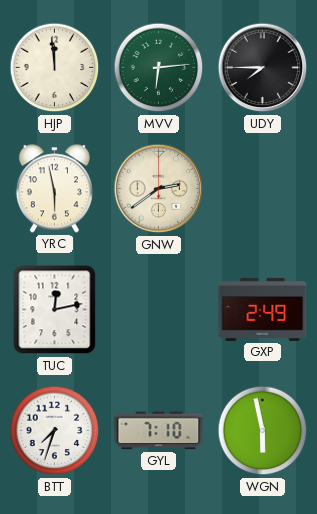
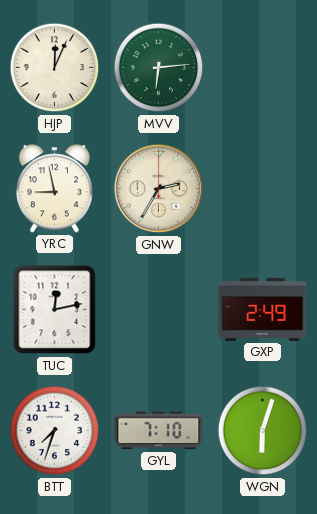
HJP: 11:59 -> 12:04
UDY: 7:45 -> none
YRC: 5:58 -> 8:58
GNW: 2:39 -> 2:35
WGN: 5:58 -> 6:03
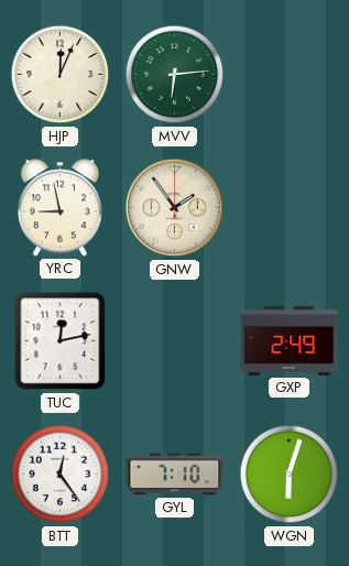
GNW: 2:35 -> 1:54
BTT: 7:33 -> 12:24
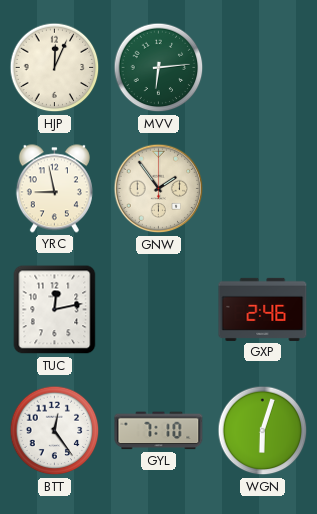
GXP: 2:49 -> 2:46
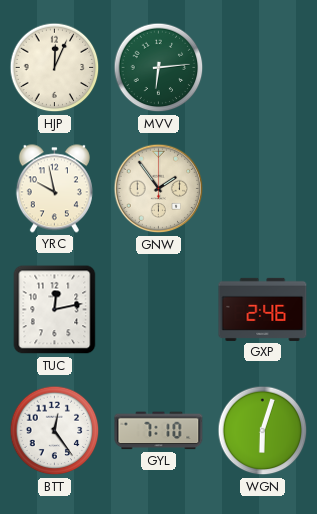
YRC: 8:58 -> 9:58
